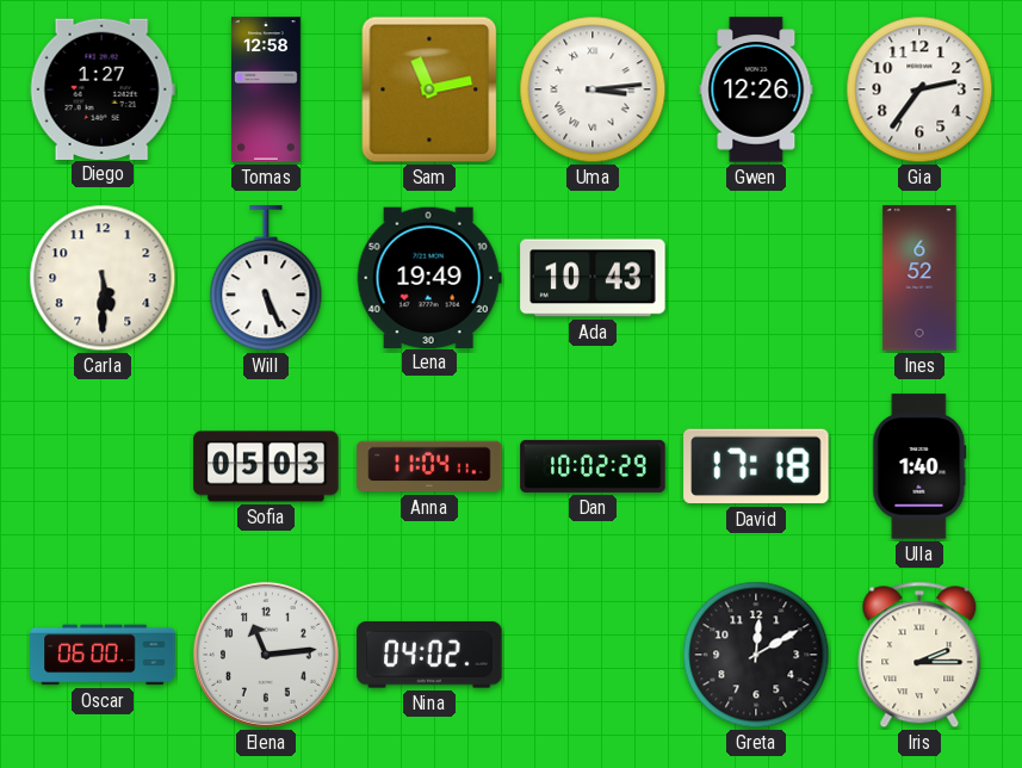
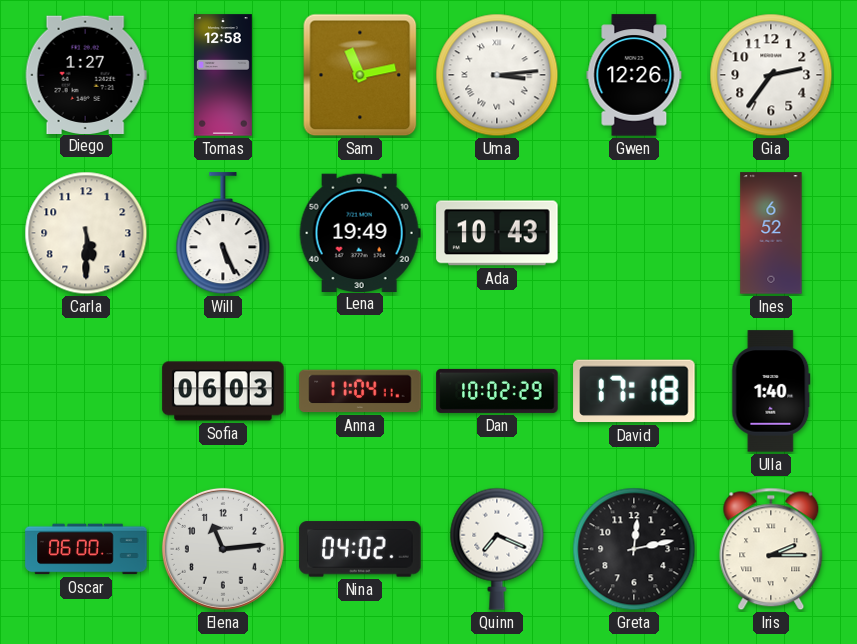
Sofia: 05:03 -> 06:03
Quinn: none -> 7:19
Greta: 12:10 -> 12:13
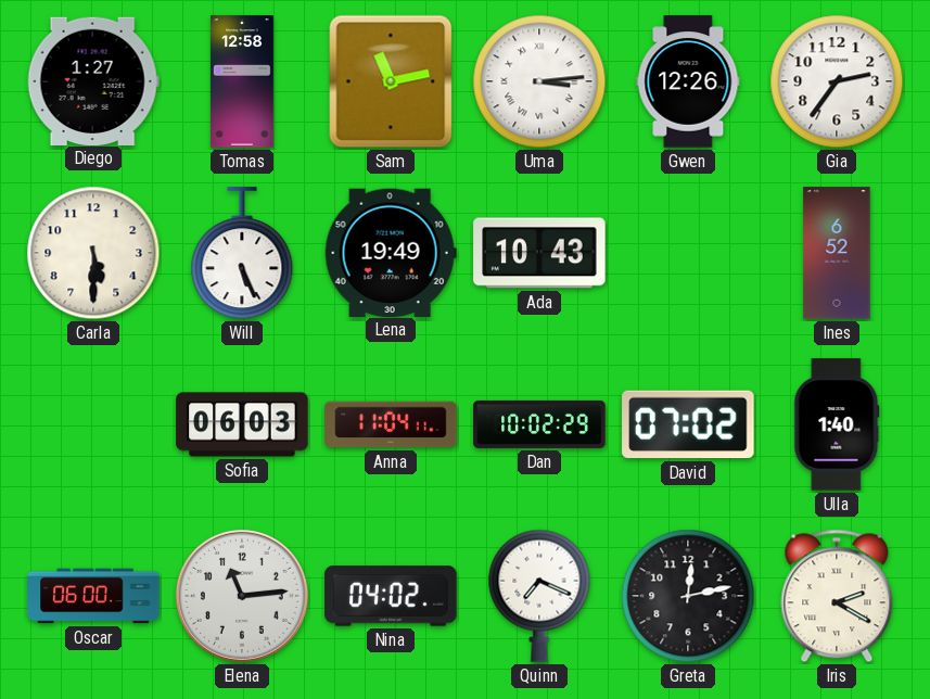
David: 17:18 -> 07:02
Iris: 2:15 -> 2:20
